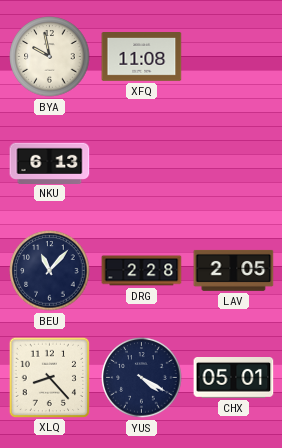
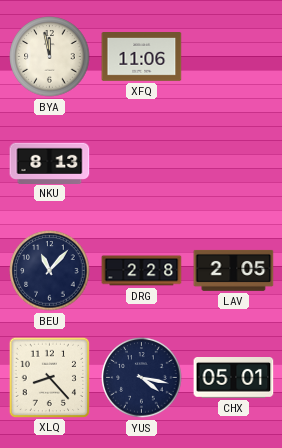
BYA: 9:58 -> 11:58
XFQ: 11:08 -> 11:06
NKU: 6:13 -> 8:13
YUS: 4:20 -> 4:17
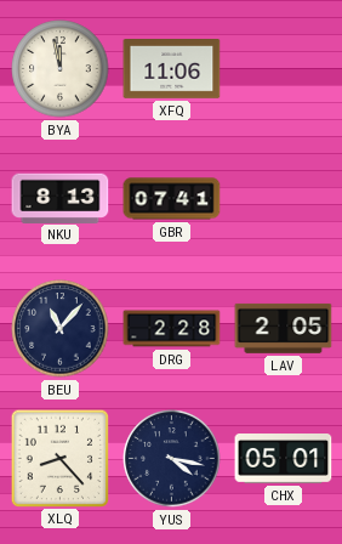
GBR: none -> 07:41
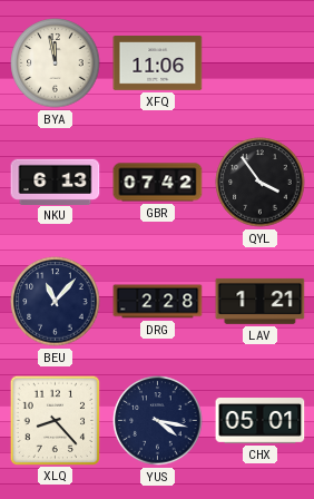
NKU: 8:13 -> 6:13
GBR: 07:41 -> 07:42
QYL: none -> 3:54
LAV: 2:05 -> 1:21
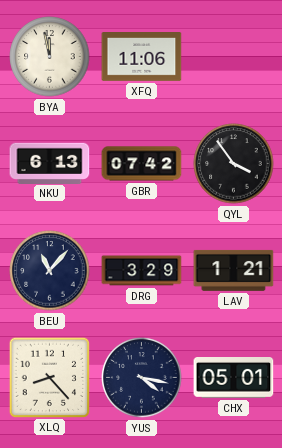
DRG: 2:28 -> 3:29
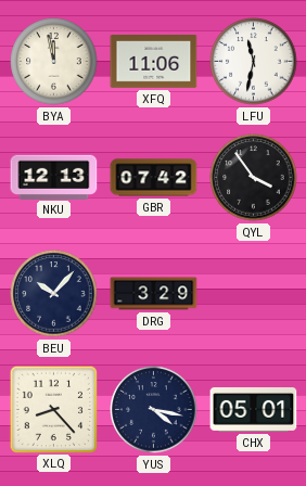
LFU: none -> 11:32
NKU: 6:13 -> 12:13
BEU: 11:07 -> 10:07
LAV: 1:21 -> none
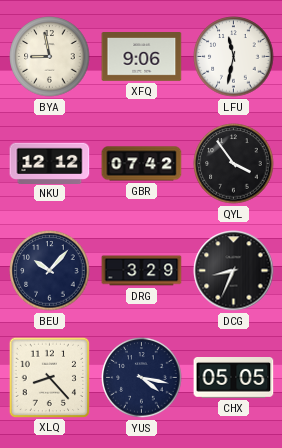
BYA: 11:58 -> 8:58
XFQ: 11:06 -> 9:06
NKU: 12:13 -> 12:12
DCG: none -> 8:34
CHX: 05:01 -> 05:05
